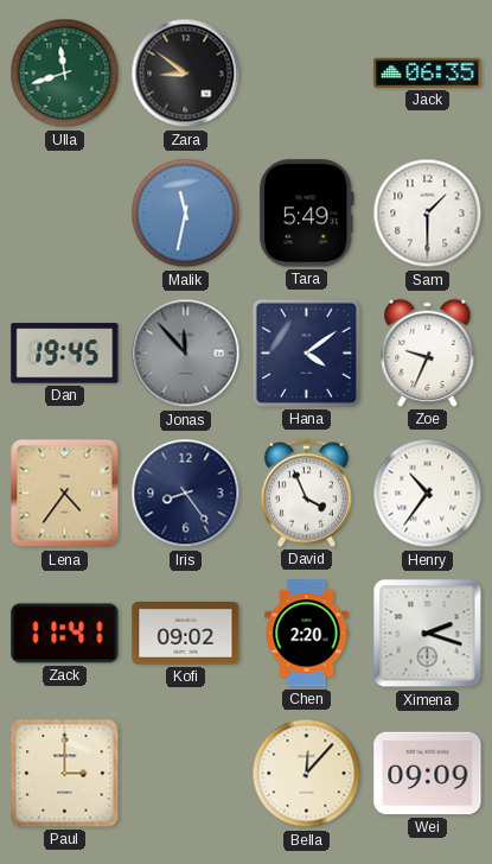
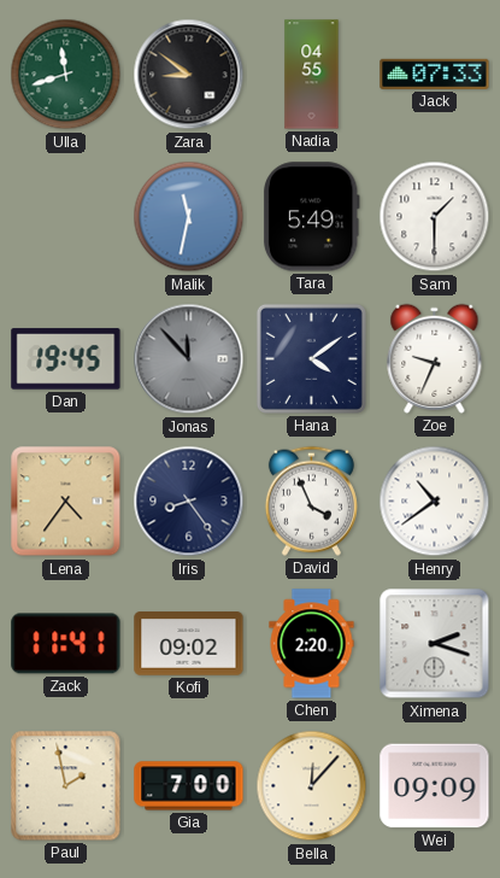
Nadia: none -> 04:55
Jack: 06:35 -> 07:33
Henry: 10:36 -> 10:39
Paul: 3:00 -> 1:58
Gia: none -> 7:00
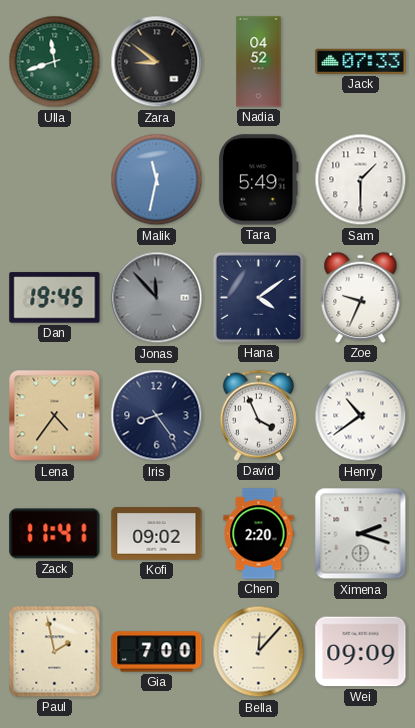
Nadia: 04:55 -> 04:52
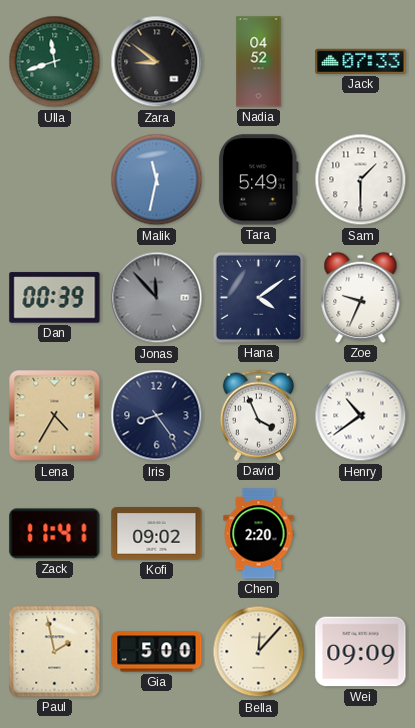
Dan: 19:45 -> 00:39
Lena: 4:36 -> 4:35
Ximena: 2:18 -> none
Gia: 7:00 -> 5:00
